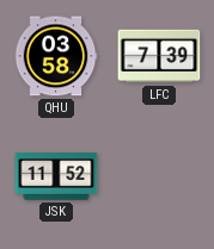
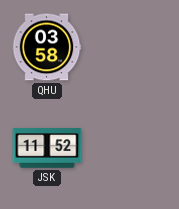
LFC: 7:39 -> none
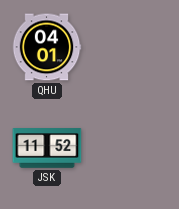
QHU: 03:58 -> 04:01
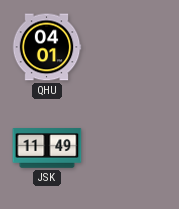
JSK: 11:52 -> 11:49
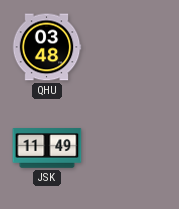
QHU: 04:01 -> 03:48
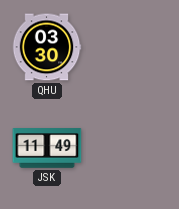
QHU: 03:48 -> 03:30
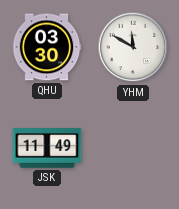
YHM: none -> 11:50
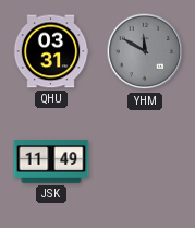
QHU: 03:30 -> 03:31
YHM dial: white -> grey
